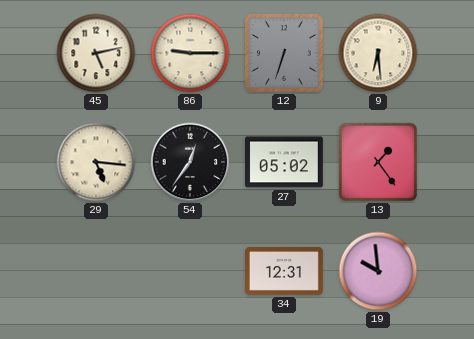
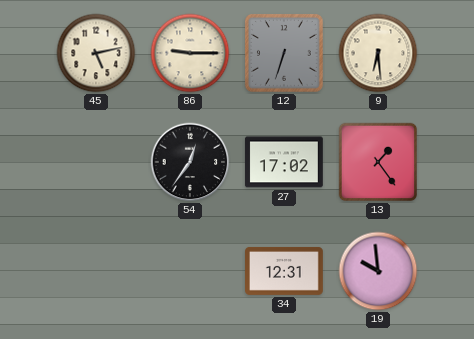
29: 5:16 -> none
27: 05:02 -> 17:02
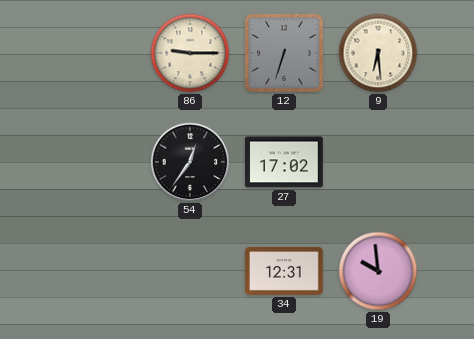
45: 5:13 -> none
13: 1:24 -> none
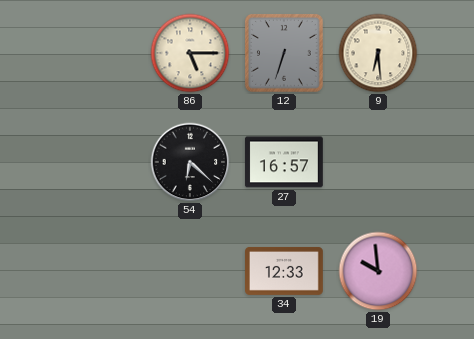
86: 9:15 -> 5:15
54: 12:36 -> 6:22
27: 17:02 -> 16:57
34: 12:31 -> 12:33
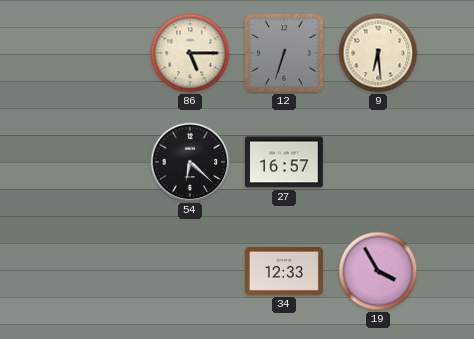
19: 9:59 -> 3:55
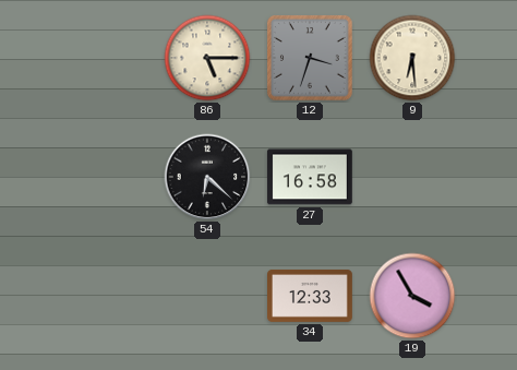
12: 6:33 -> 3:33
27: 16:57 -> 16:58
